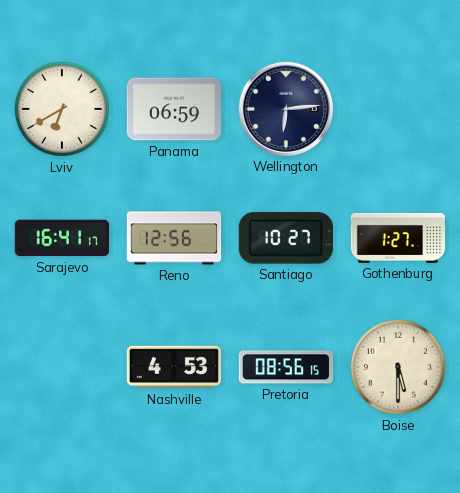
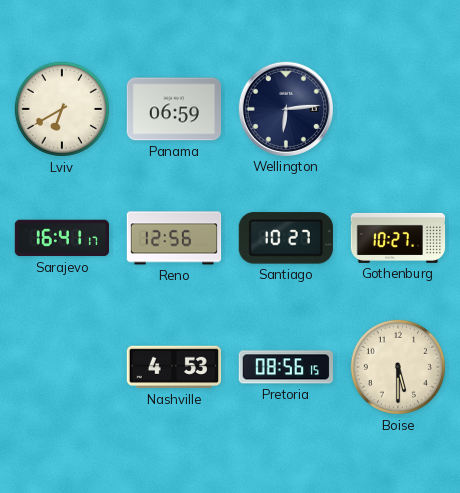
Gothenburg: 1:27 -> 10:27
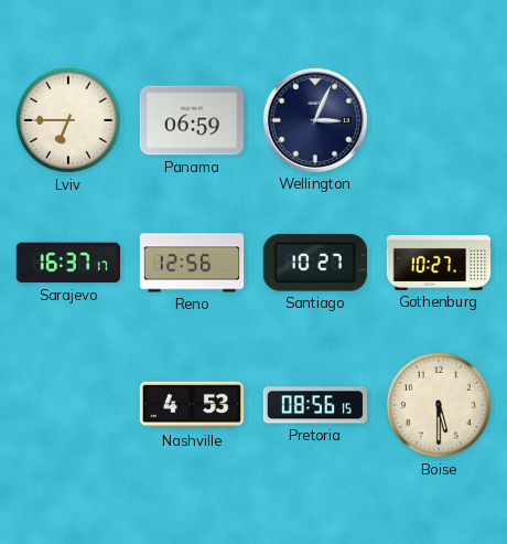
Lviv: 6:40 -> 6:45
Wellington: 6:14 -> 3:04
Sarajevo: 16:41 -> 16:37
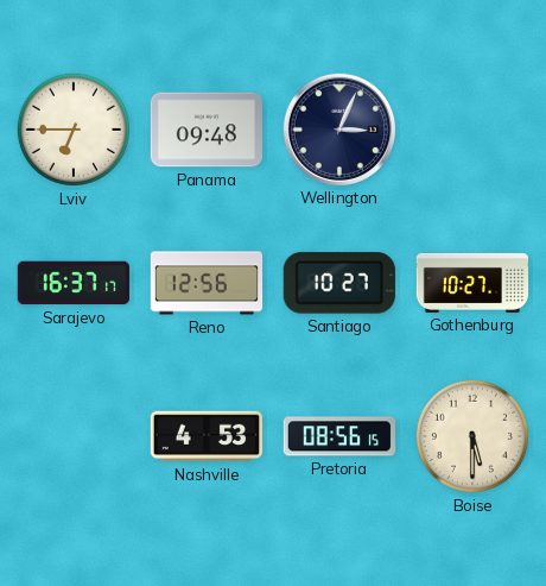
Panama: 06:59 -> 09:48
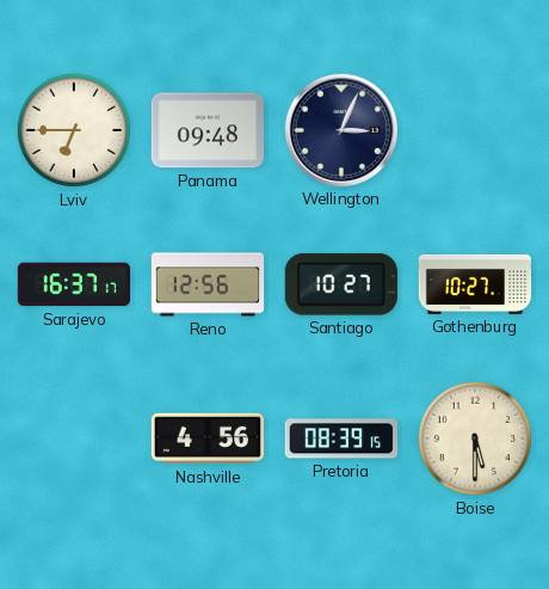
Nashville: 4:53 -> 4:56
Pretoria: 08:56 -> 08:39
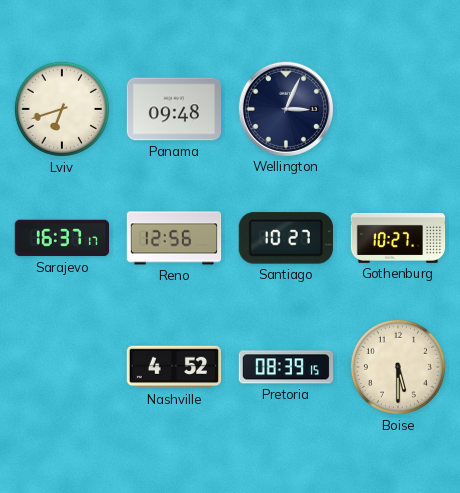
Lviv: 6:45 -> 6:42
Nashville: 4:56 -> 4:52
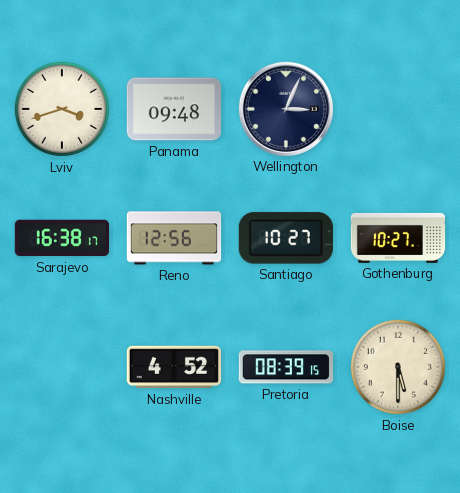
Lviv: 6:42 -> 3:42
Sarajevo: 16:37 -> 16:38
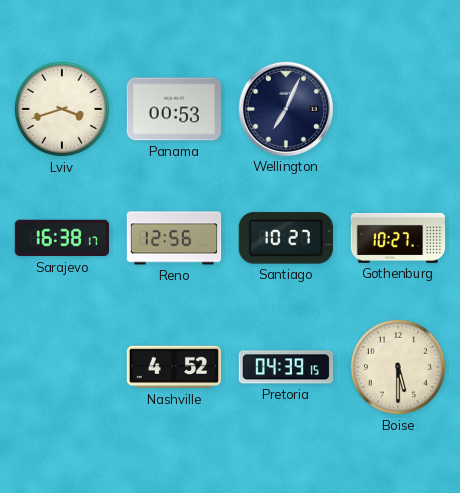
Panama: 09:48 -> 00:53
Wellington: 3:04 -> 7:04
Pretoria: 08:39 -> 04:39
